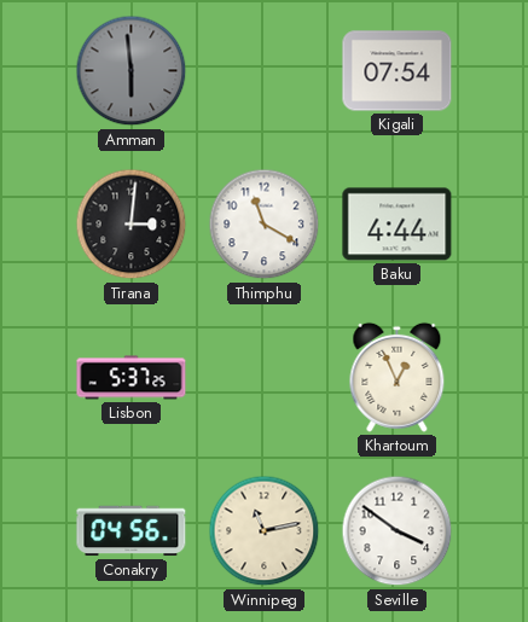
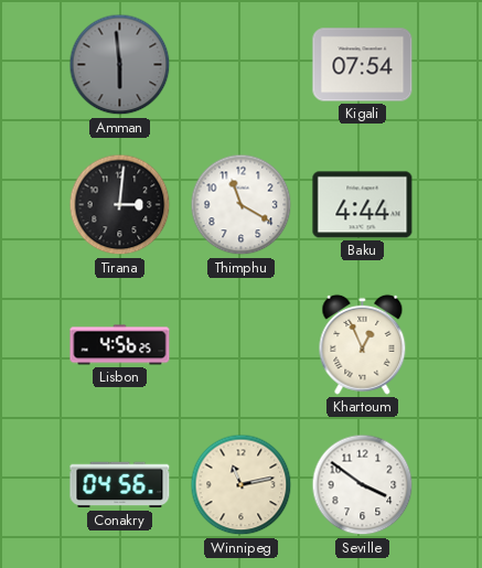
Lisbon: 5:37 -> 4:56
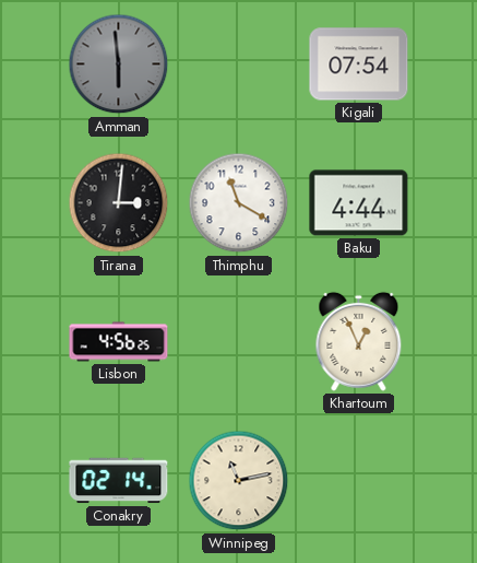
Conakry: 04:56 -> 02:14
Seville: 3:51 -> none
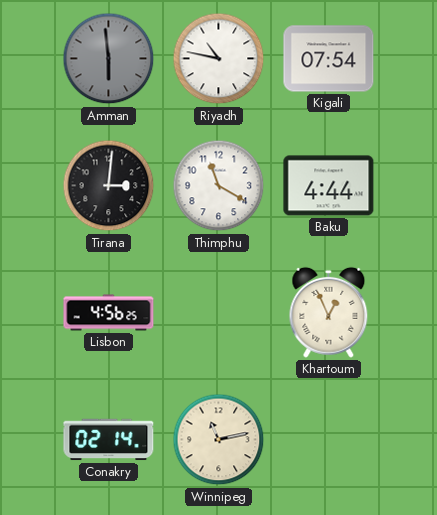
Riyadh: none -> 10:47
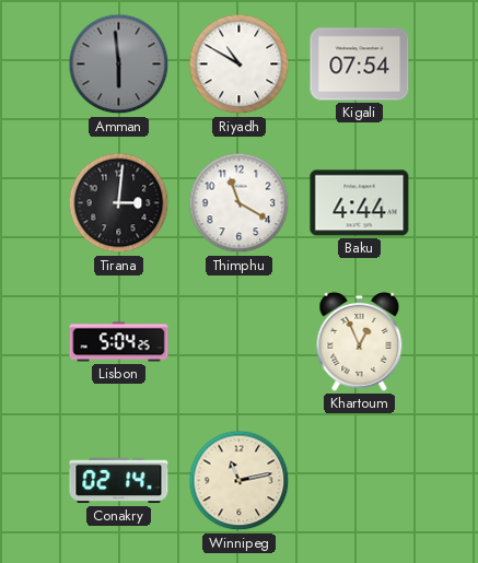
Riyadh: 10:47 -> 10:50
Lisbon: 4:56 -> 5:04
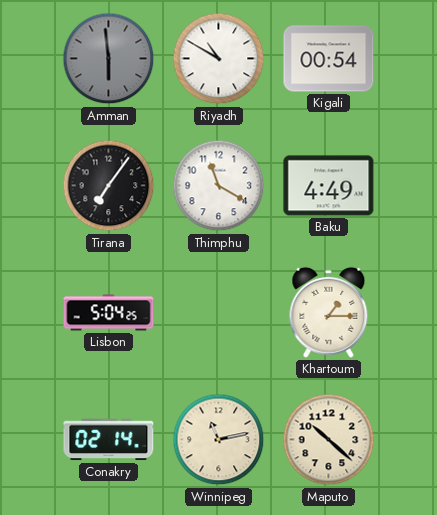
Kigali: 07:54 -> 00:54
Tirana: 3:01 -> 7:06
Baku: 4:44 -> 4:49
Khartoum: 12:56 -> 1:15
Maputo: none -> 10:22
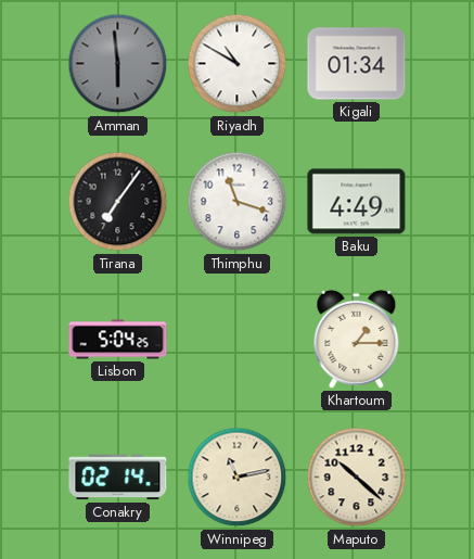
Kigali: 00:54 -> 01:34
Thimphu: 11:20 -> 11:18
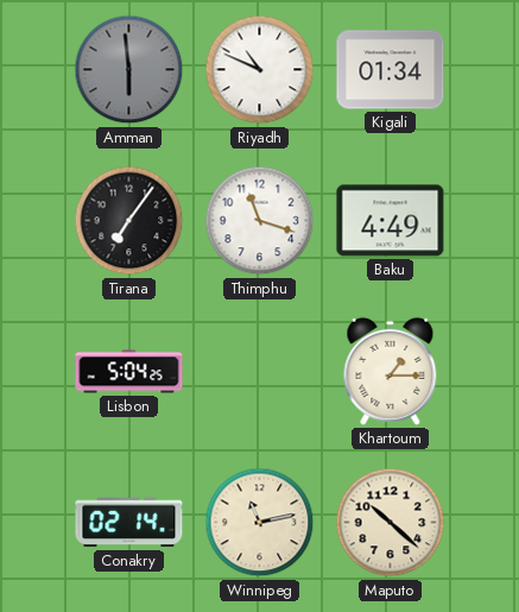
Riyadh: 10:50 -> 10:49
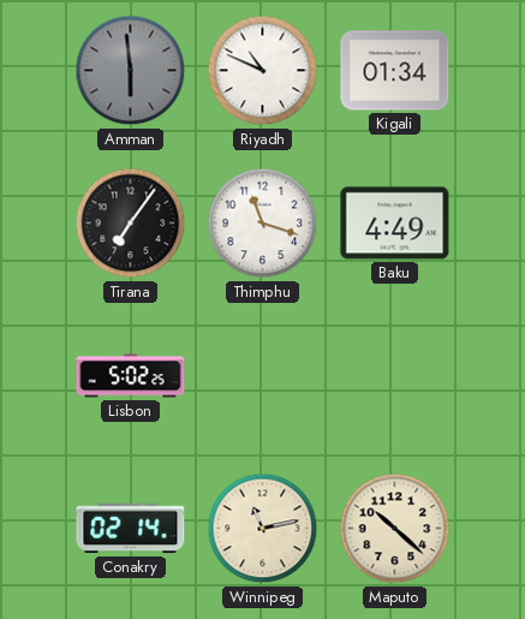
Lisbon: 5:04 -> 5:02
Khartoum: 1:15 -> none
